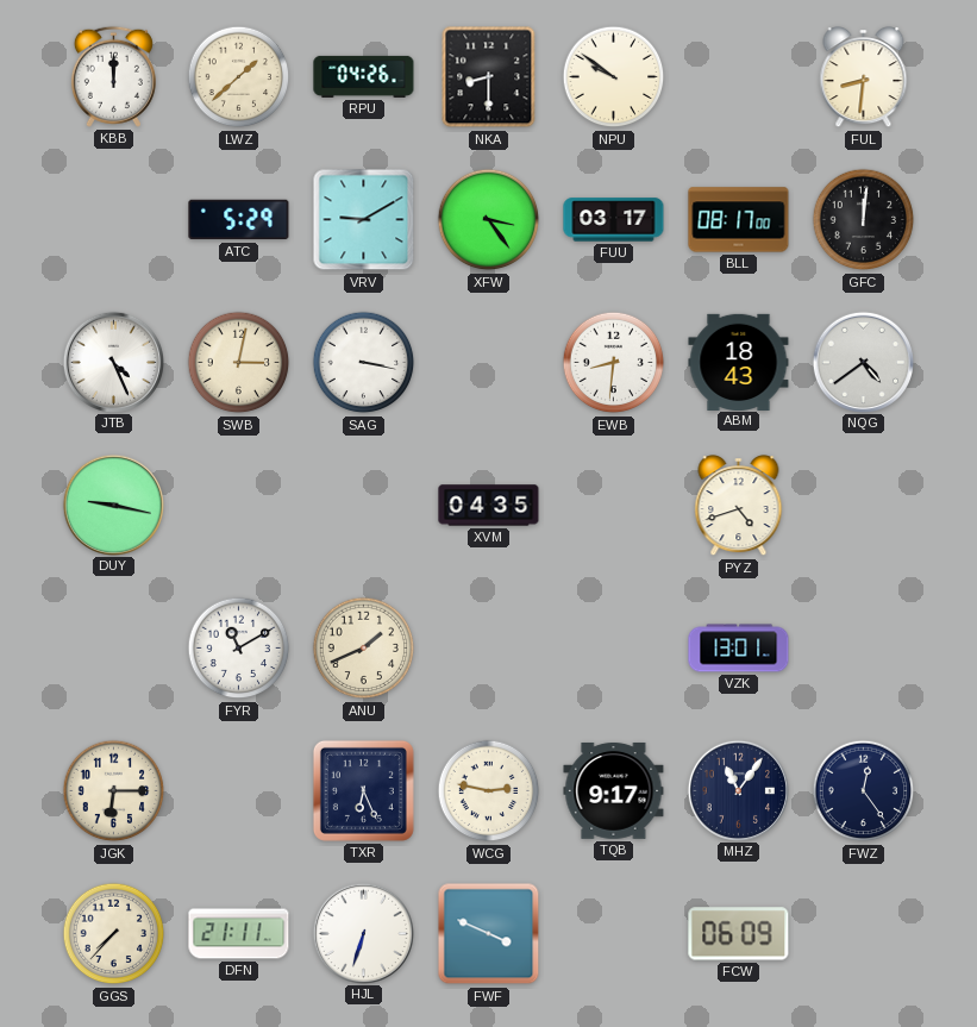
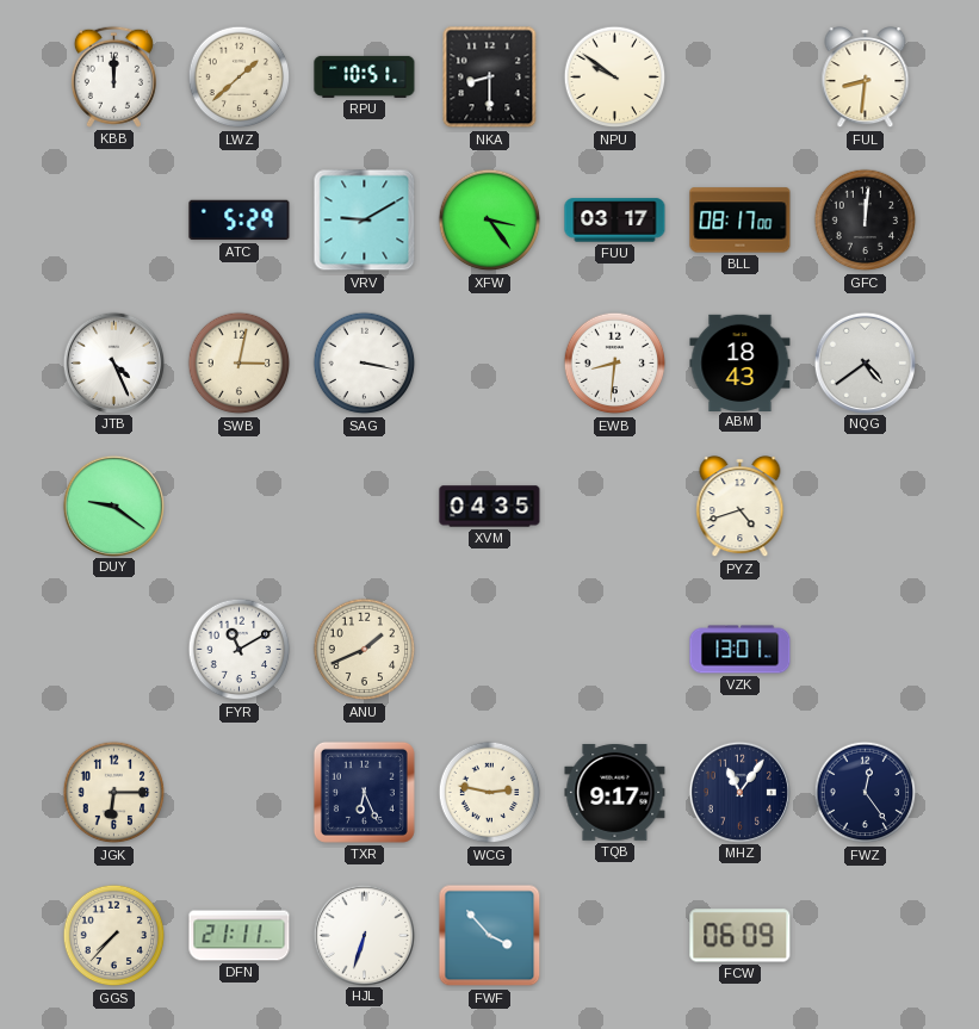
RPU: 04:26 -> 10:51
DUY: 9:17 -> 9:21
FWF: 3:49 -> 3:53
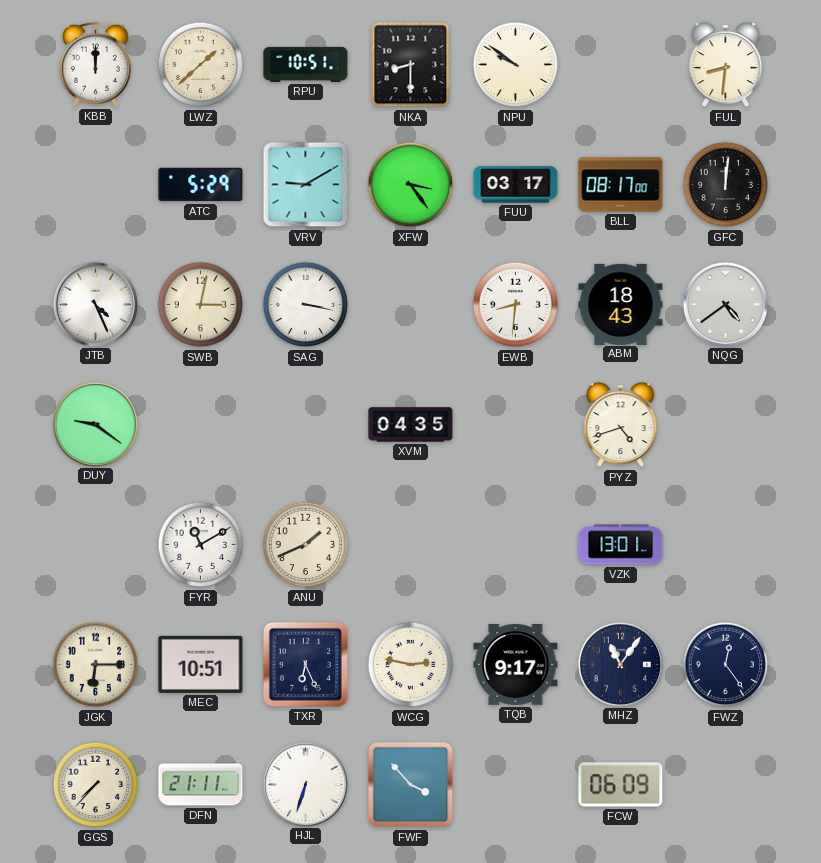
MEC: none -> 10:51
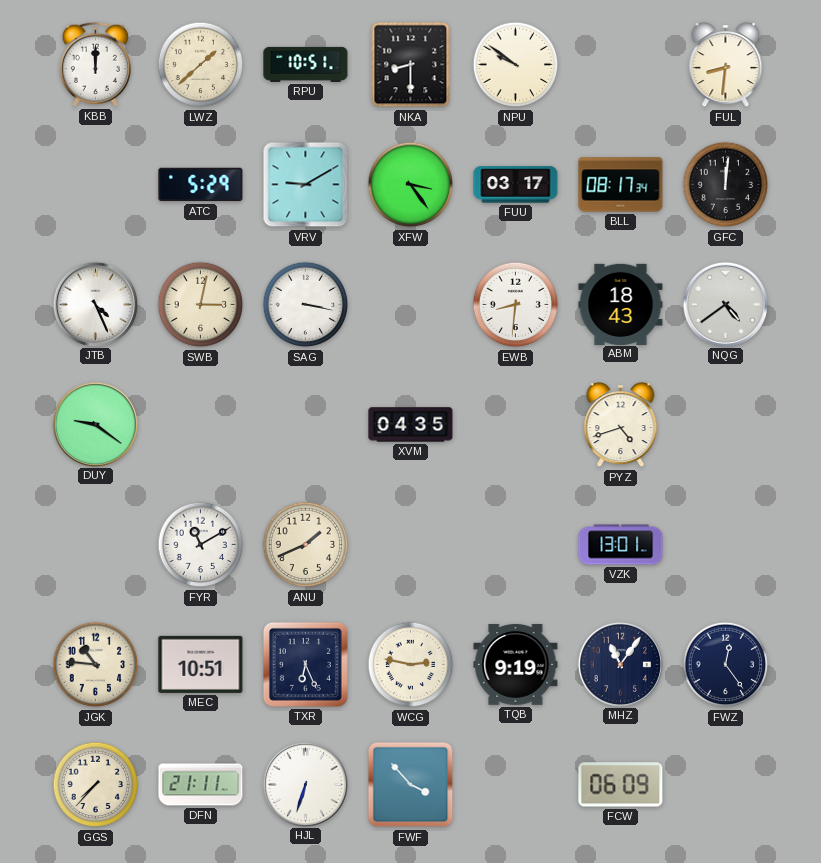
BLL: 08:17:00 -> 08:17:34
JGK: 6:15 -> 10:46
TQB: 9:17 -> 9:19
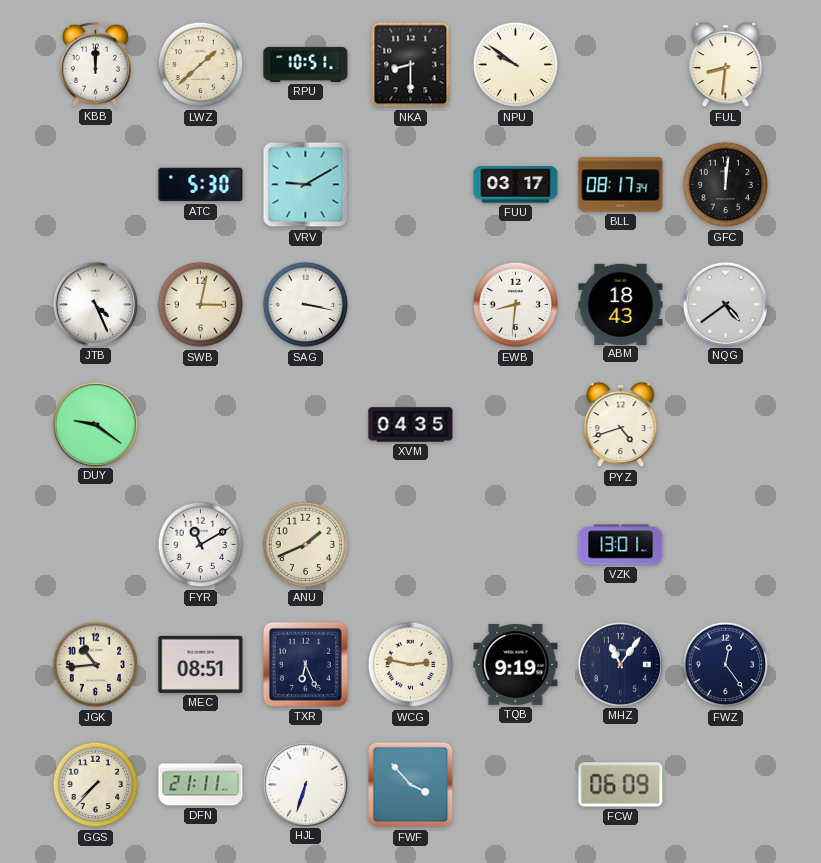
ATC: 5:29 -> 5:30
XFW: 3:24 -> none
JGK: 10:46 -> 10:44
MEC: 10:51 -> 08:51
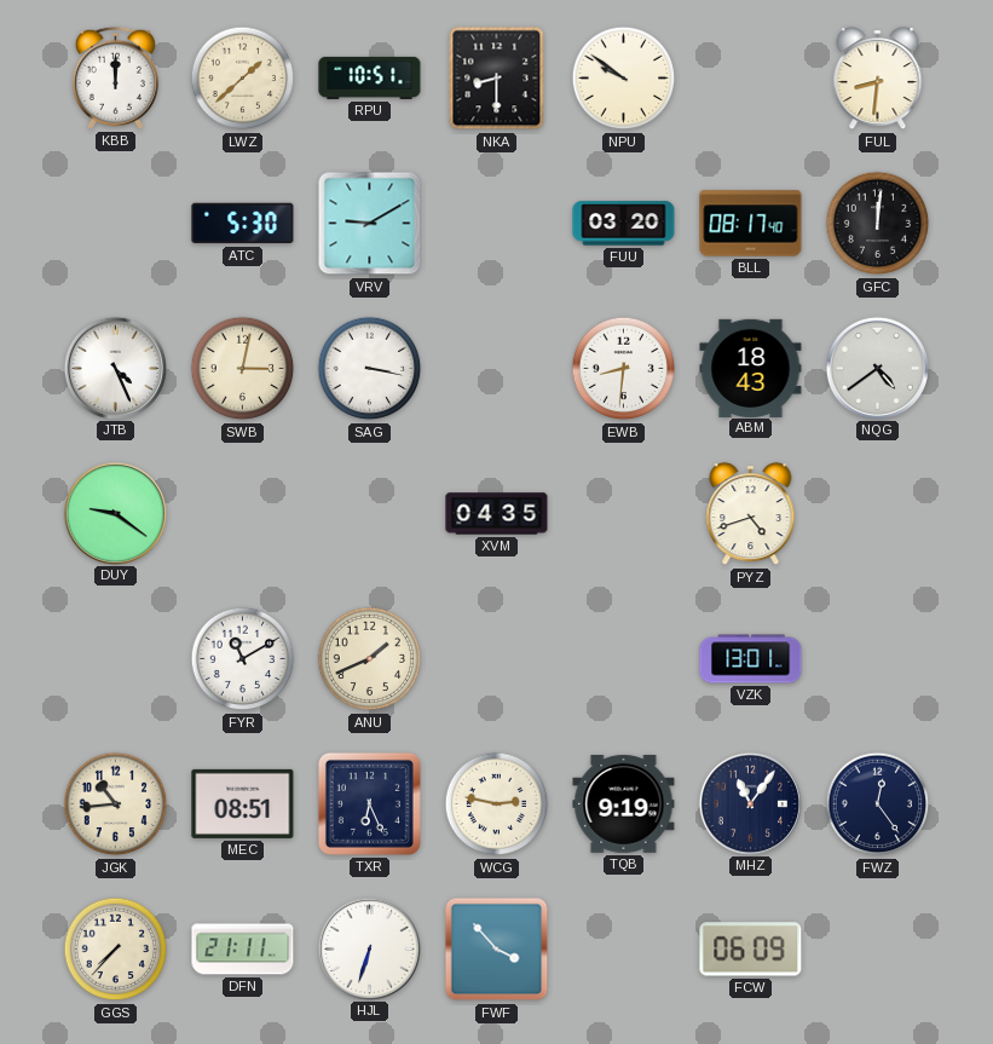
FUU: 03:17 -> 03:20
BLL: 08:17:34 -> 08:17:40
